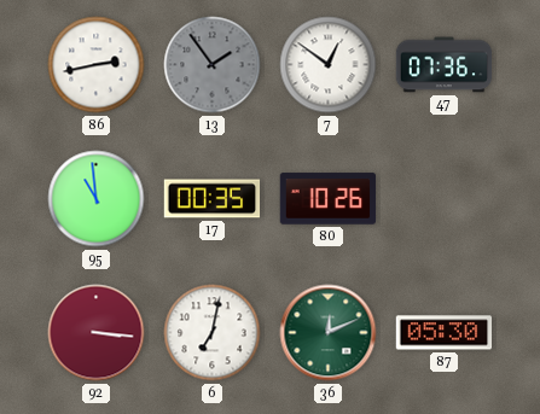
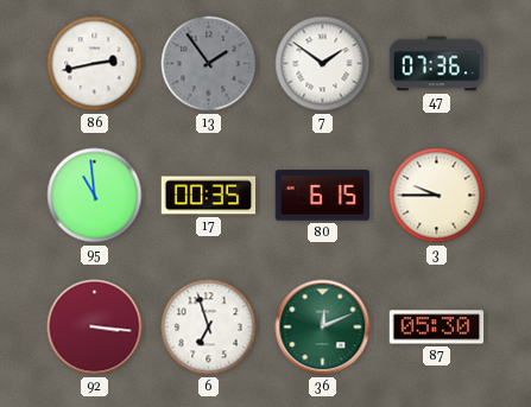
7: 12:51 -> 1:51
80: 10:26 -> 6:15
3: none -> 9:45
6: 7:02 -> 6:57
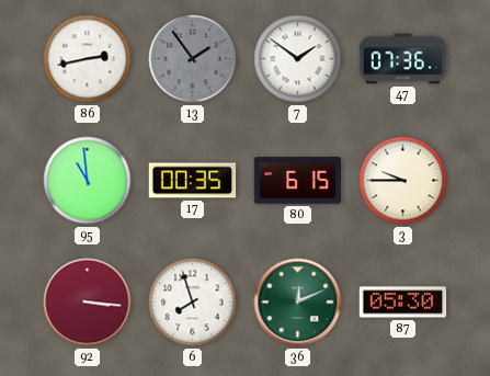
6: 6:57 -> 7:57
